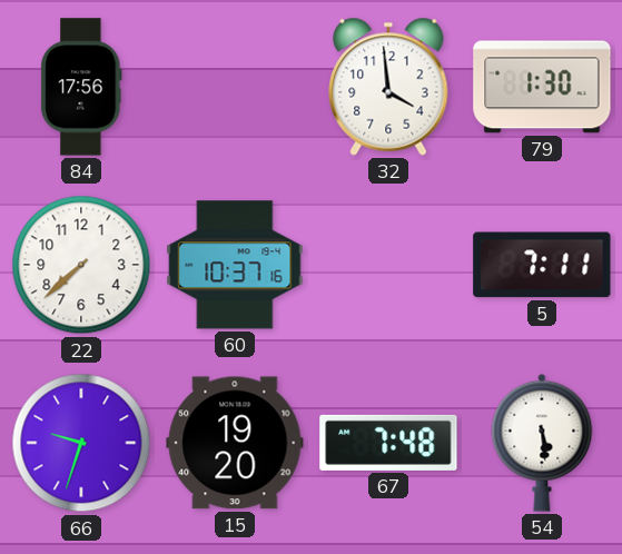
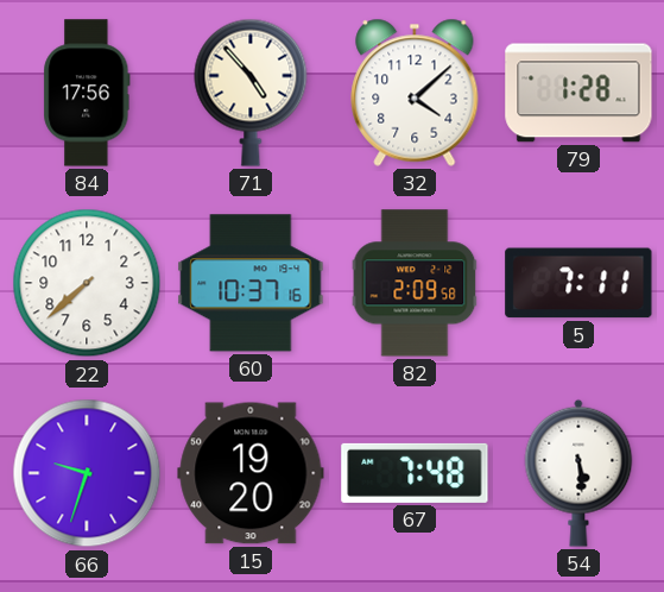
71: none -> 4:53
32: 3:59 -> 4:08
79: 1:30 -> 1:28
82: none -> 2:09
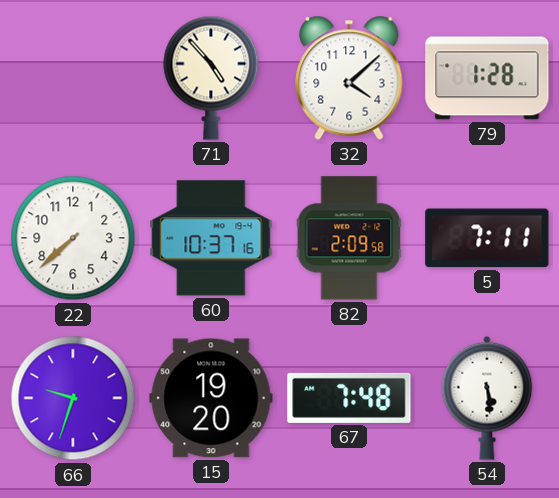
84: 17:56 -> none
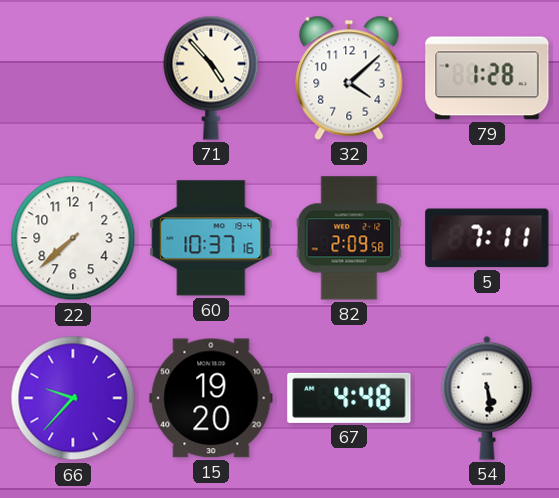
66: 9:33 -> 9:37
67: 7:48 -> 4:48
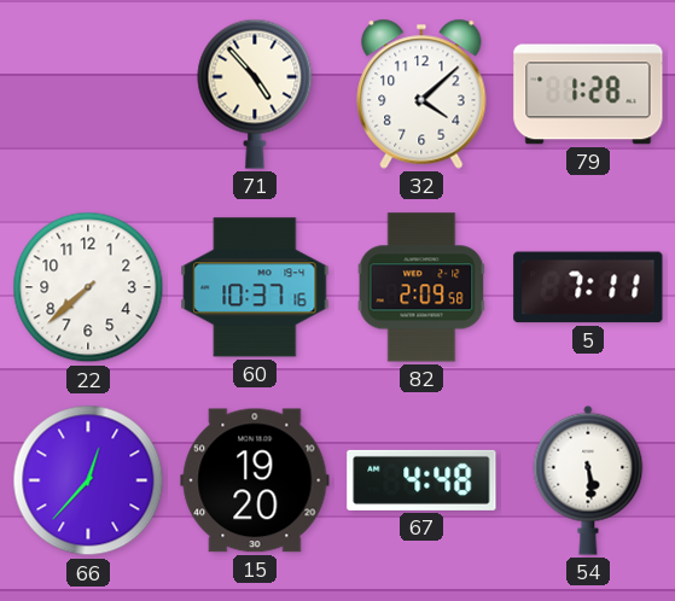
66: 9:37 -> 12:37
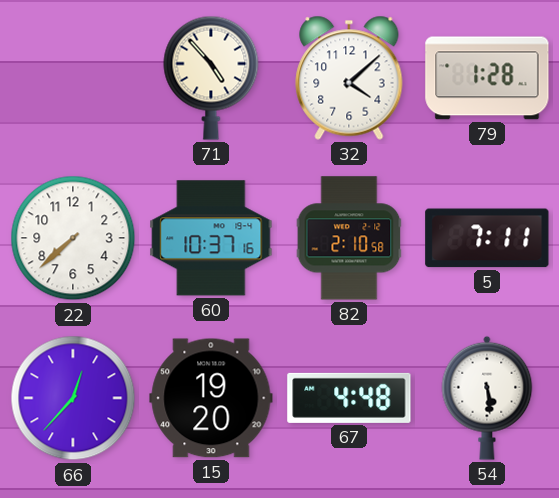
82: 2:09 -> 2:10
